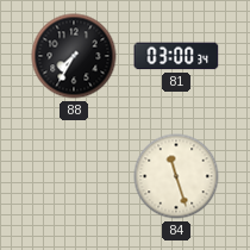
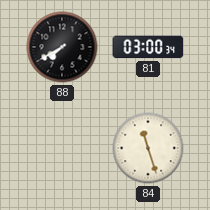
88: 7:35 -> 7:40
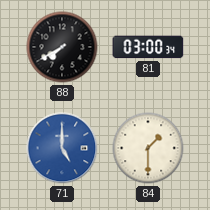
71: none -> 5:00
84: 11:27 -> 1:30
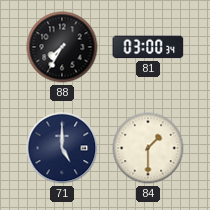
88: 7:40 -> 7:35
71 dial: blue -> navy
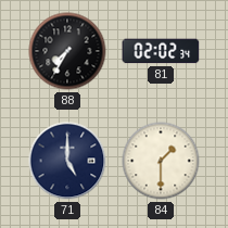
81: 03:00 -> 02:02
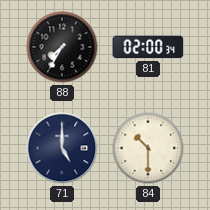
81: 02:02 -> 02:00
84: 1:30 -> 10:30
